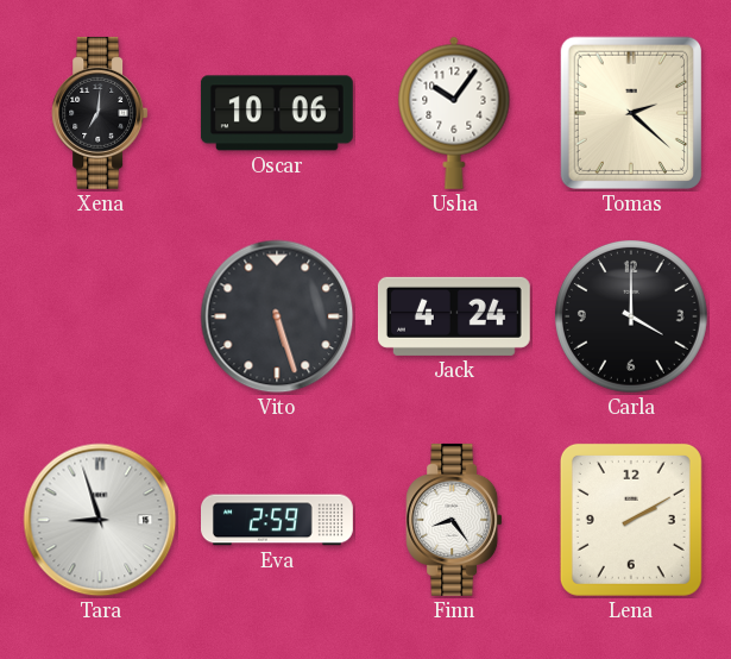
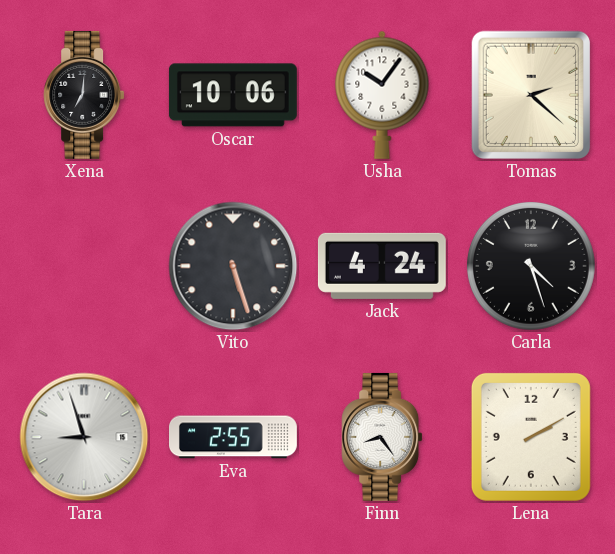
Carla: 4:00 -> 4:27
Eva: 2:59 -> 2:55
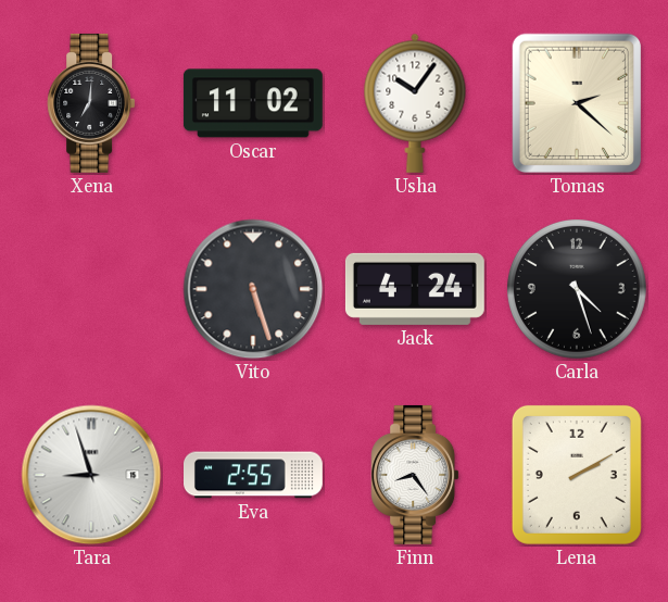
Oscar: 10:06 -> 11:02
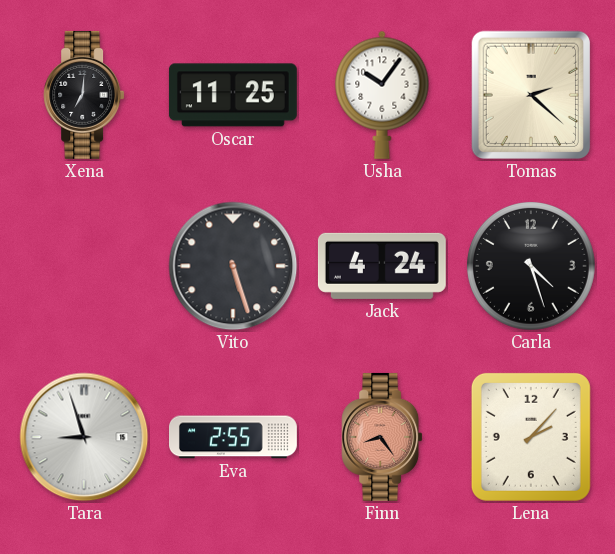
Oscar: 11:02 -> 11:25
Finn dial: white -> salmon
Lena: 2:10 -> 2:07
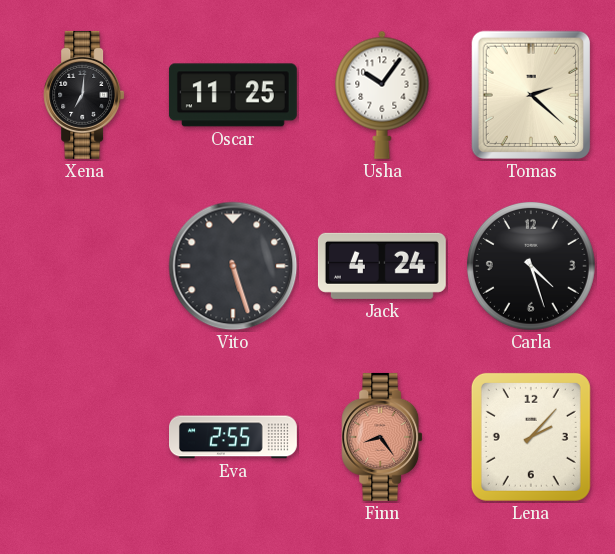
Tara: 8:57 -> none
